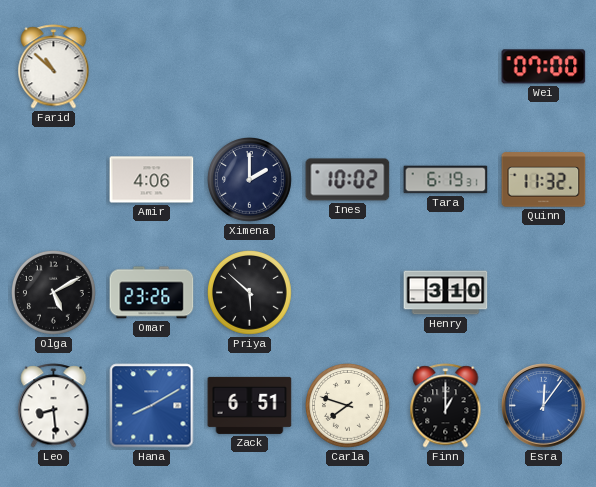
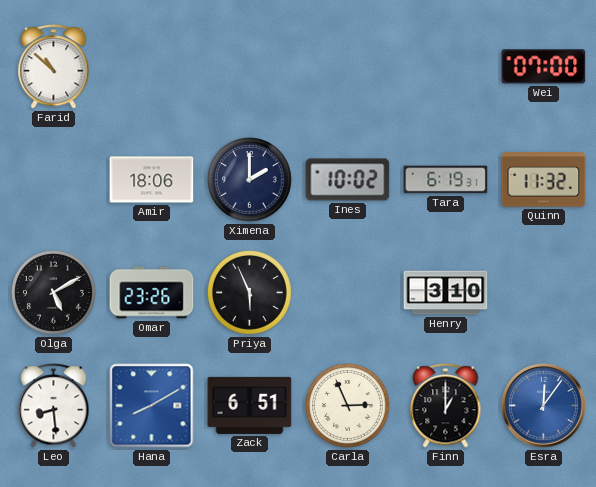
Amir: 4:06 -> 18:06
Priya: 5:52 -> 5:56
Carla: 7:48 -> 2:56
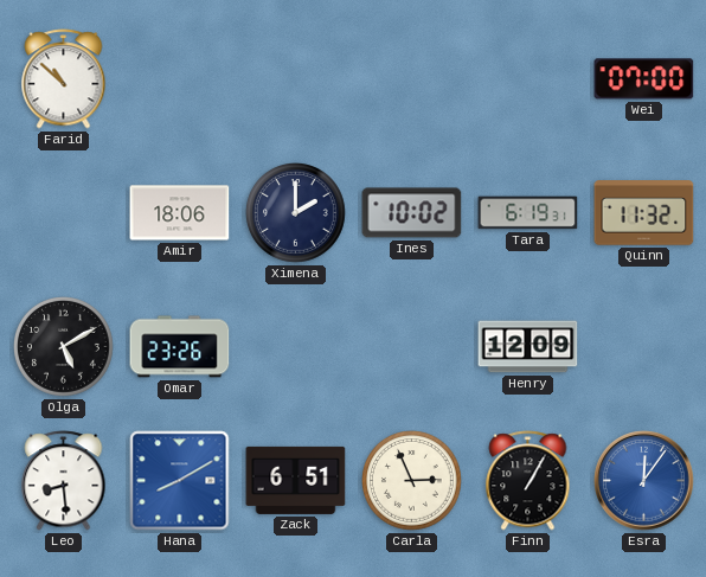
Priya: 5:56 -> none
Henry: 3:10 -> 12:09
Finn: 1:00 -> 1:05
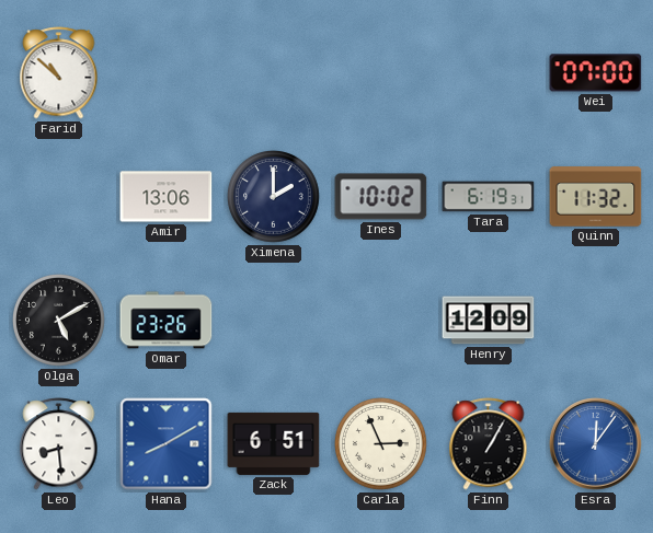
Amir: 18:06 -> 13:06
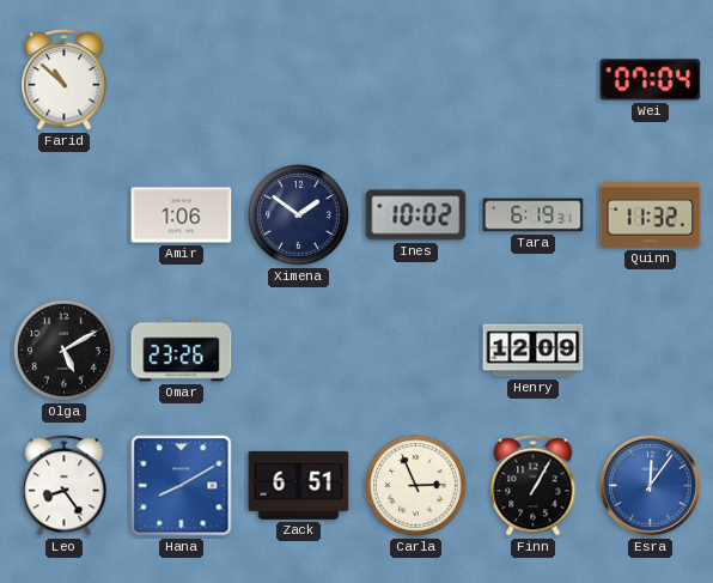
Wei: 07:00 -> 07:04
Amir: 13:06 -> 1:06
Ximena: 2:00 -> 1:51
Leo: 8:29 -> 8:24
